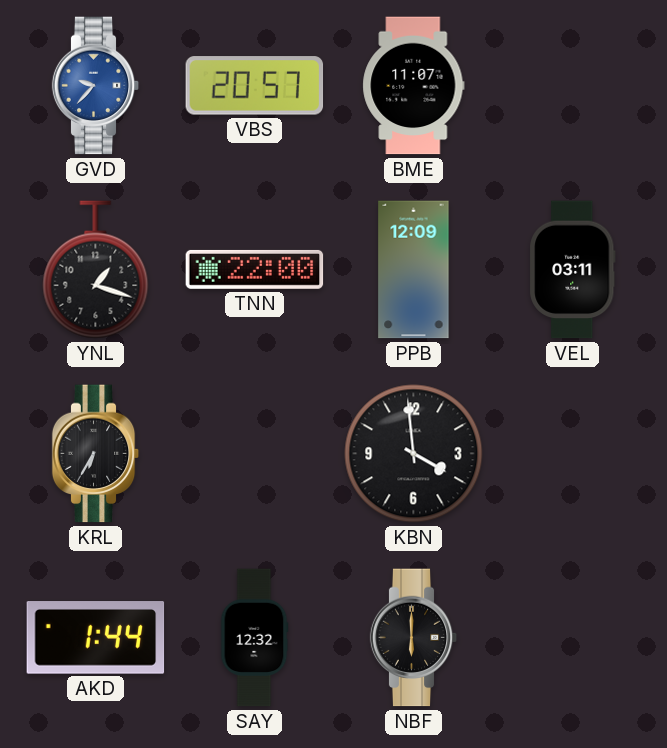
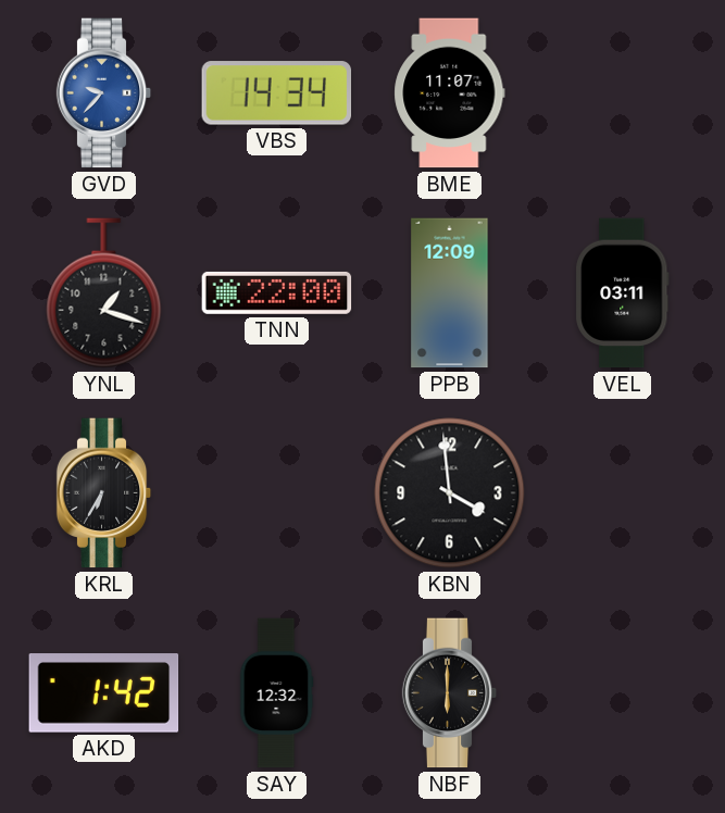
VBS: 20:57 -> 14:34
AKD: 1:44 -> 1:42
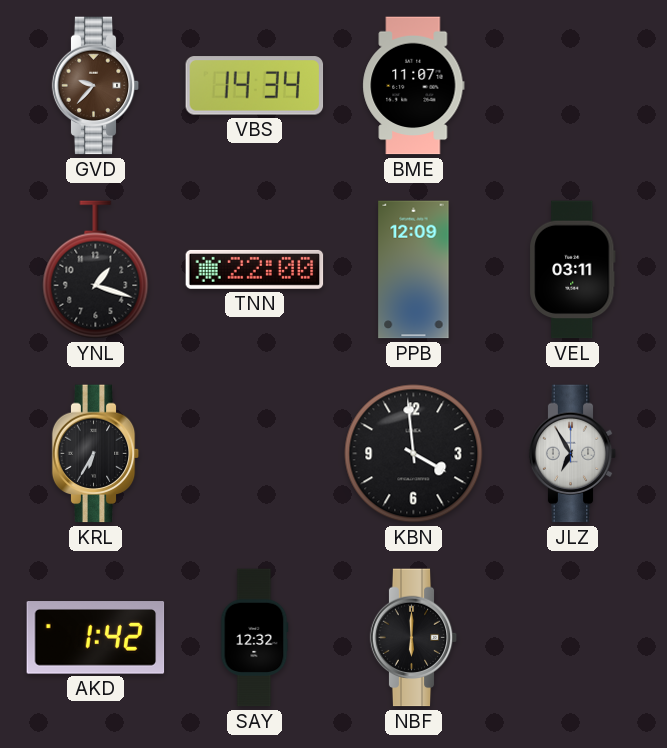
GVD dial: blue -> brown
JLZ: none -> 6:55
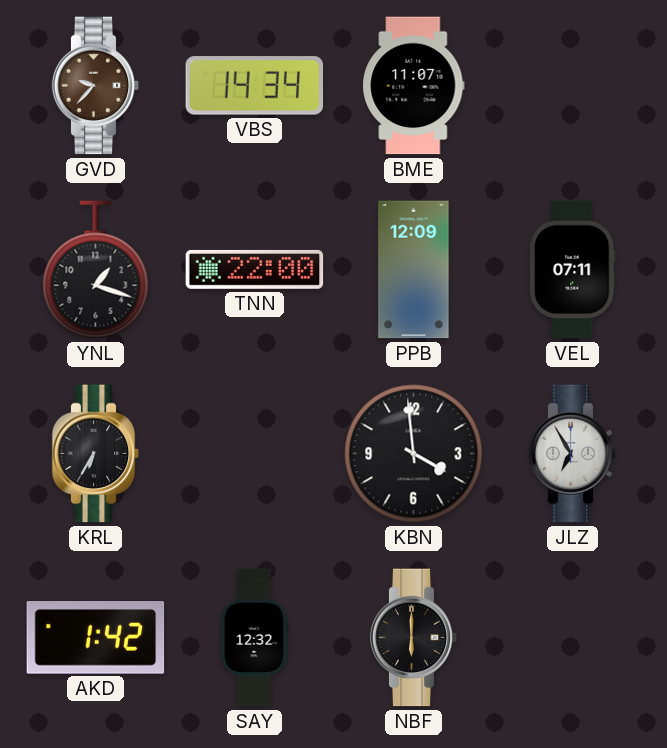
VEL: 03:11 -> 07:11
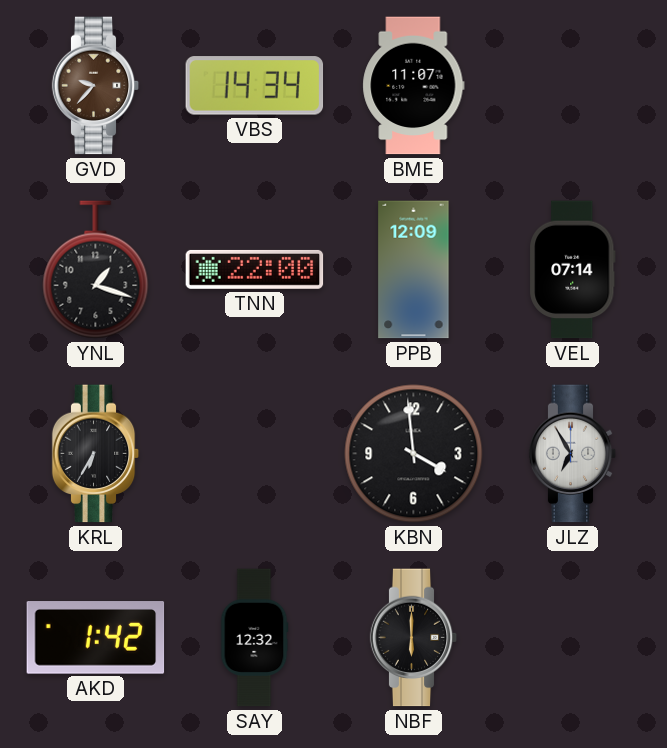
VEL: 07:11 -> 07:14
